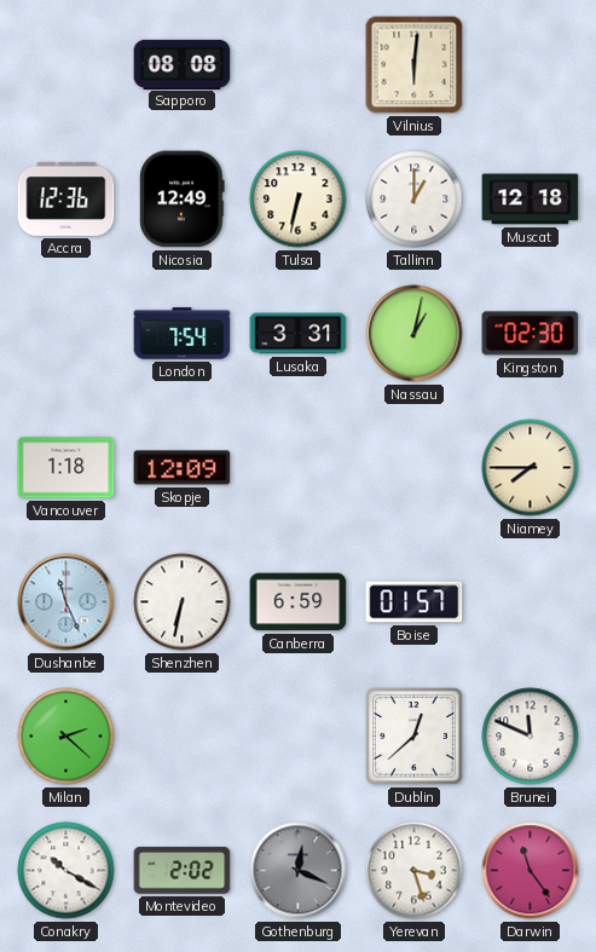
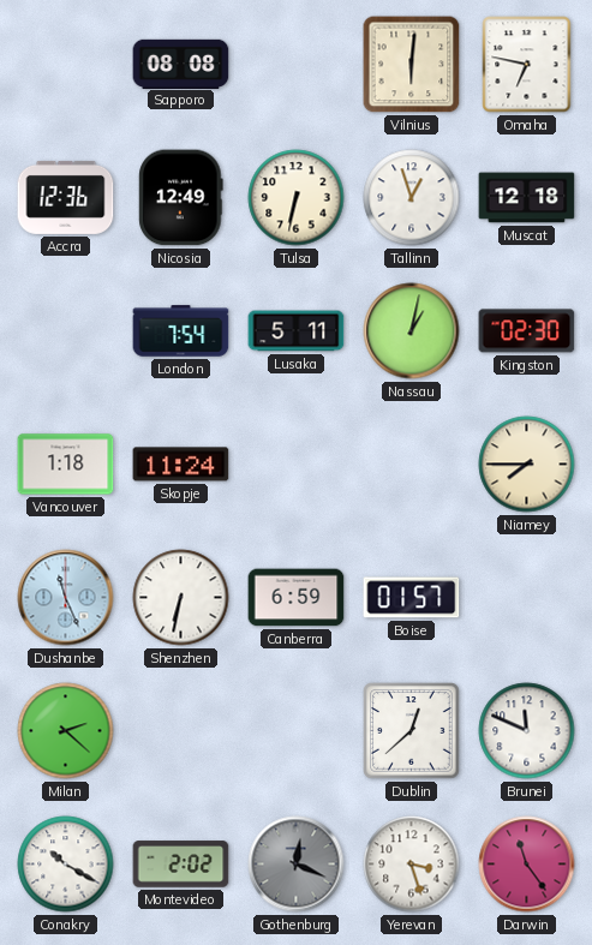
Omaha: none -> 6:47
Tallinn: 1:00 -> 12:57
Lusaka: 3:31 -> 5:11
Skopje: 12:09 -> 11:24
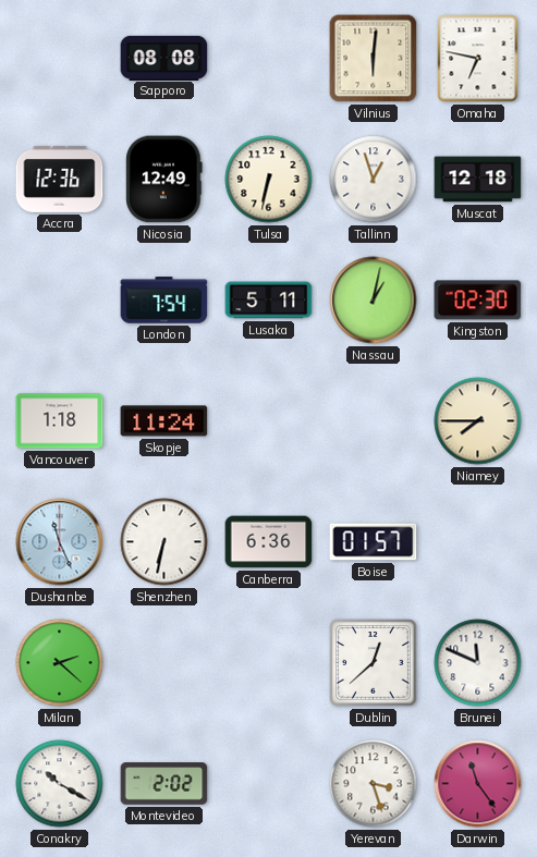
Canberra: 6:59 -> 6:36
Gothenburg: 12:19 -> none
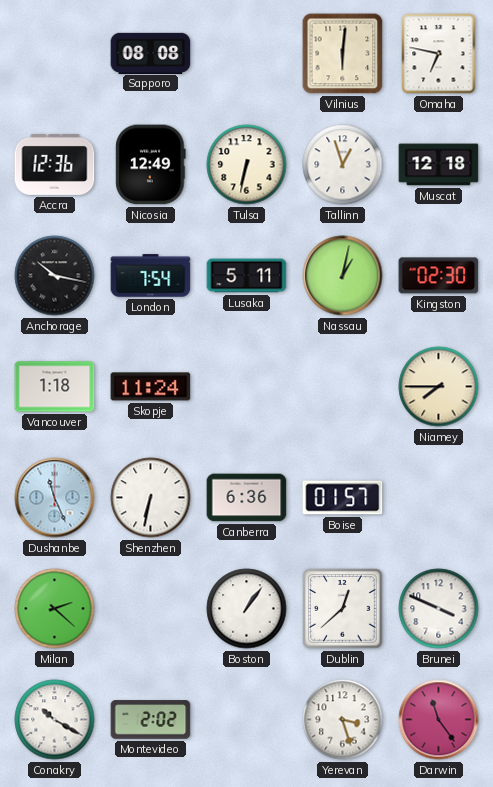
Anchorage: none -> 10:17
Boston: none -> 1:06
Brunei: 11:49 -> 3:49
